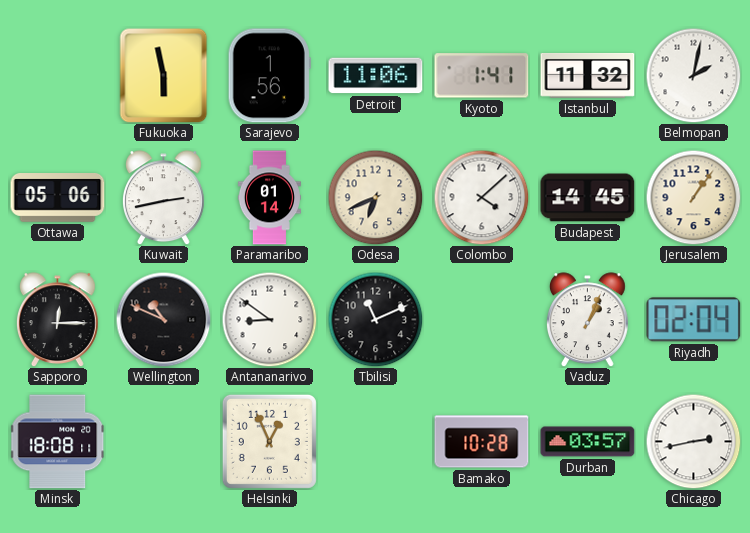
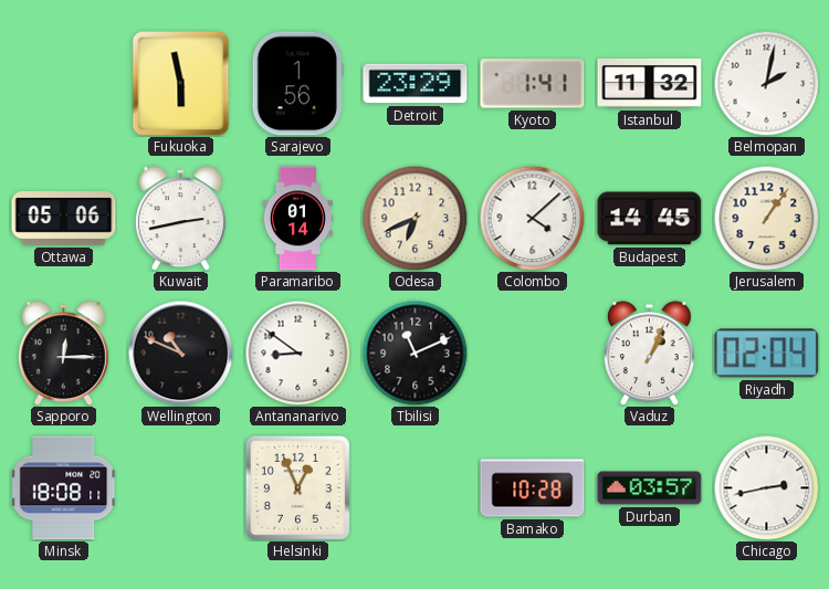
Detroit: 11:06 -> 23:29
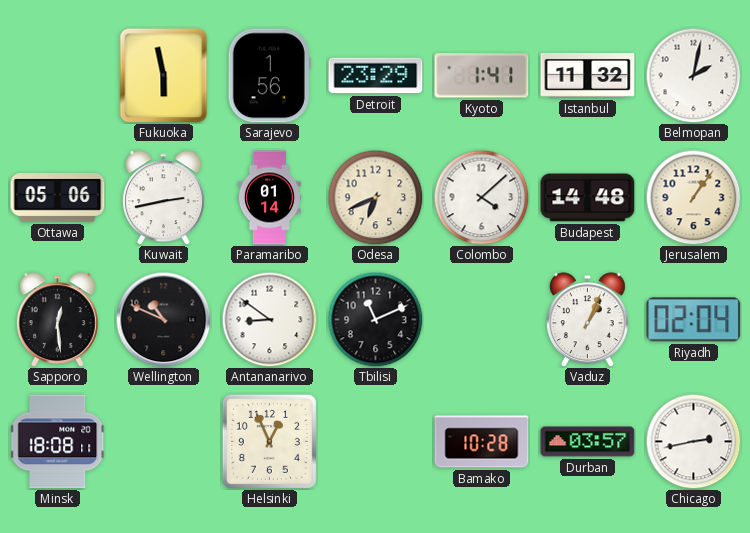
Budapest: 14:45 -> 14:48
Sapporo: 12:15 -> 12:29
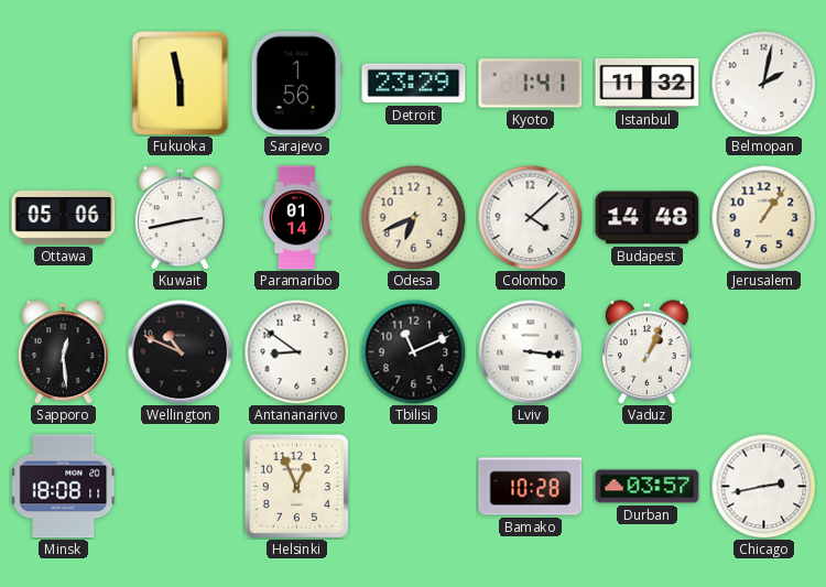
Lviv: none -> 3:16
Riyadh: 02:04 -> none
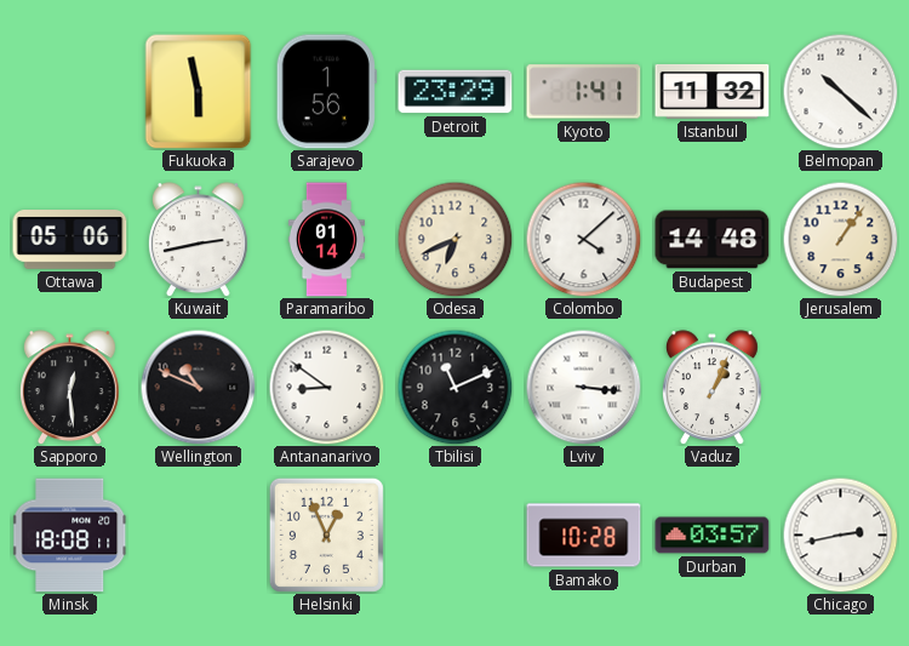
Belmopan: 2:02 -> 10:22
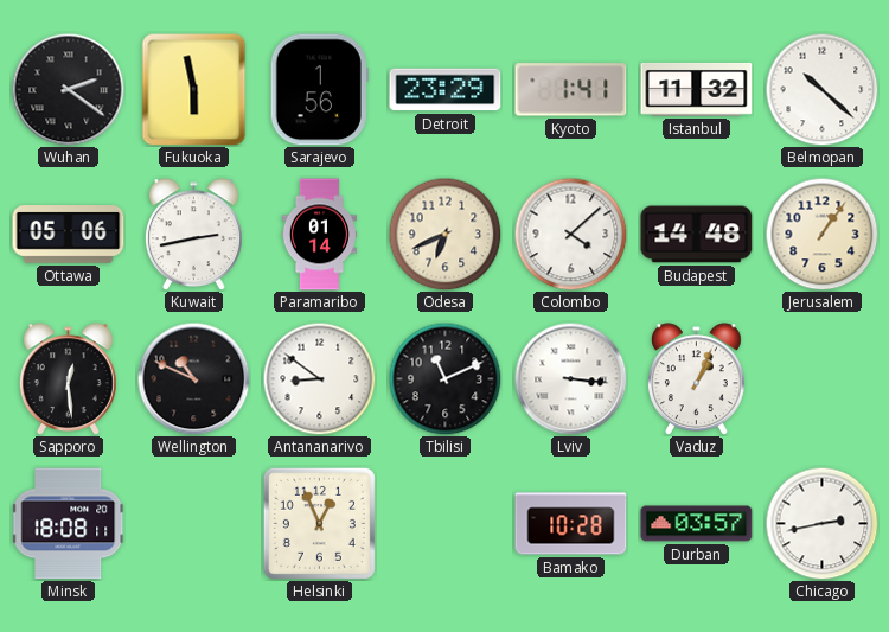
Wuhan: none -> 2:21
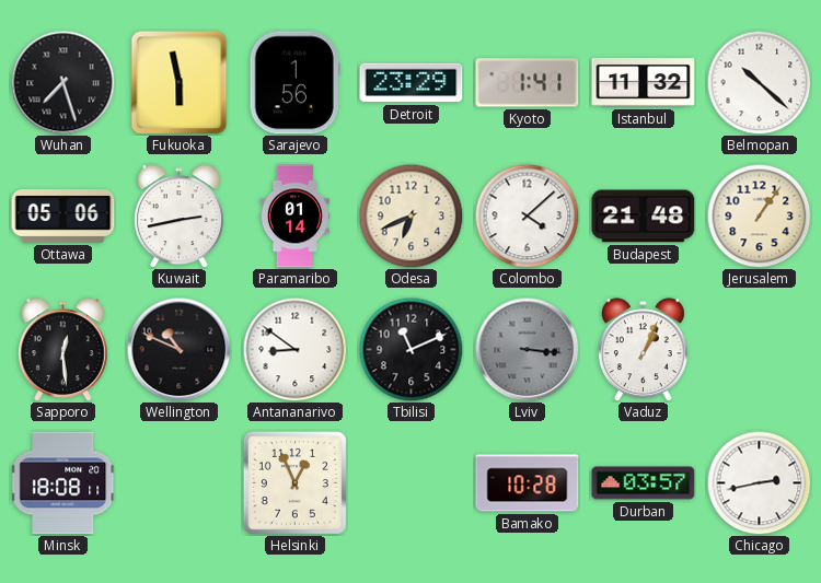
Wuhan: 2:21 -> 7:27
Budapest: 14:48 -> 21:48
Lviv dial: white -> grey
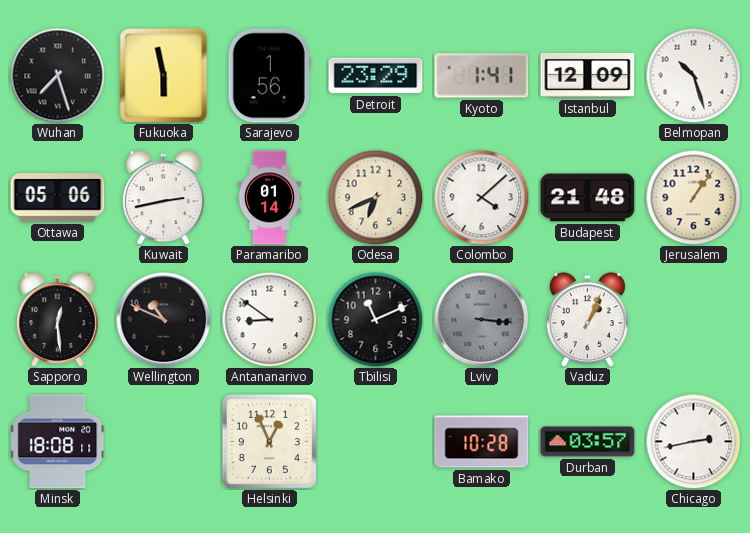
Istanbul: 11:32 -> 12:09
Belmopan: 10:22 -> 10:27
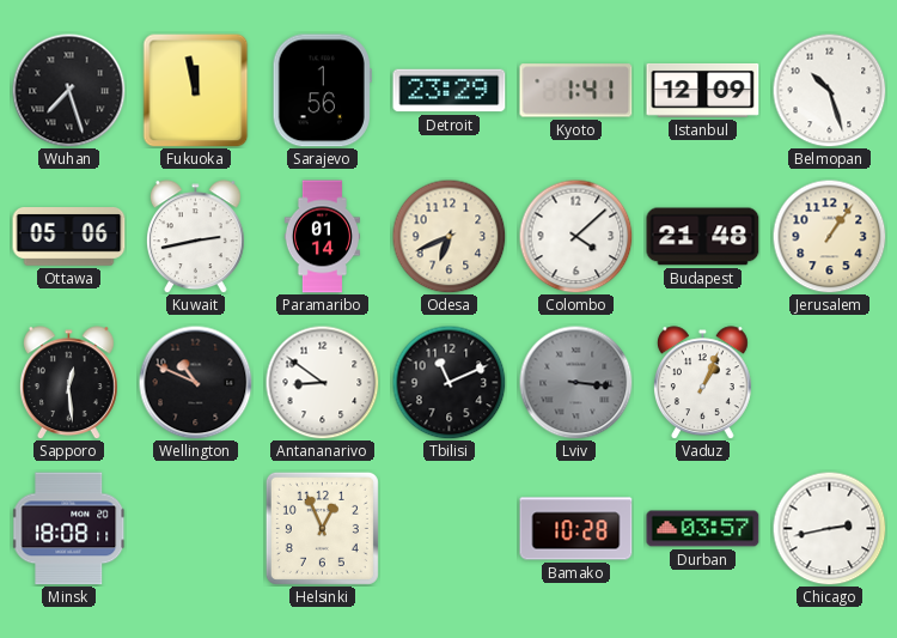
Fukuoka: 5:58 -> 11:58
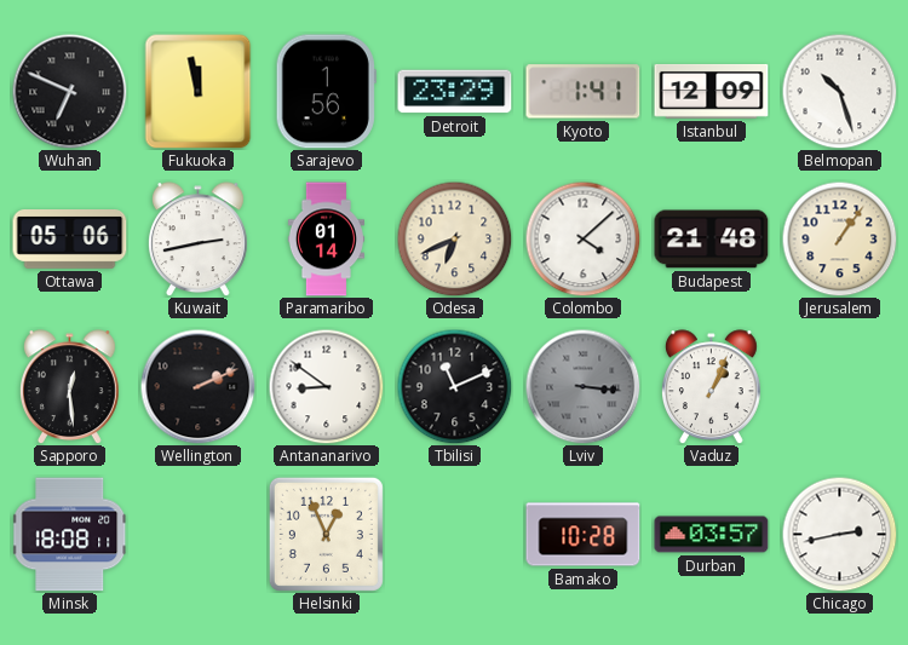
Wuhan: 7:27 -> 6:49
Wellington: 10:49 -> 2:11
